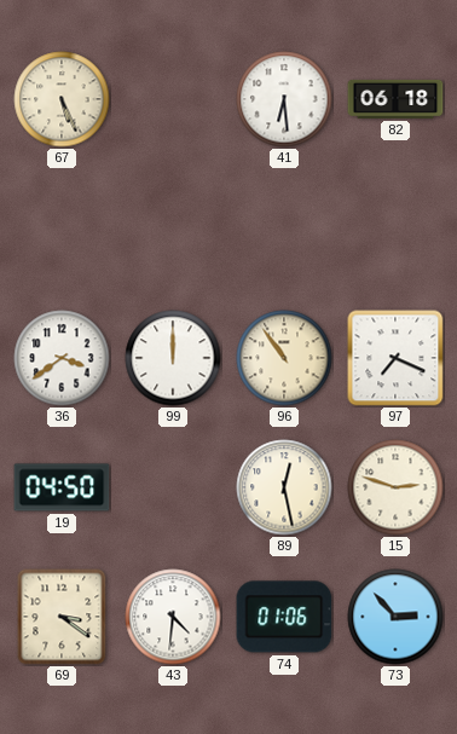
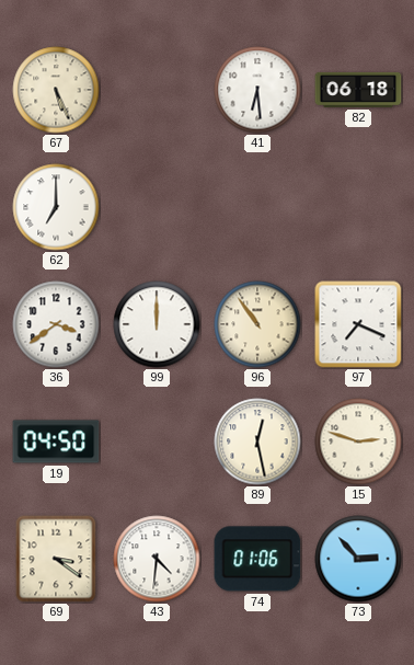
62: none -> 7:00
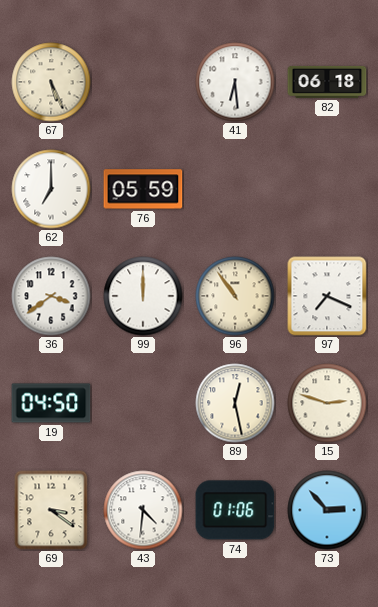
76: none -> 05:59
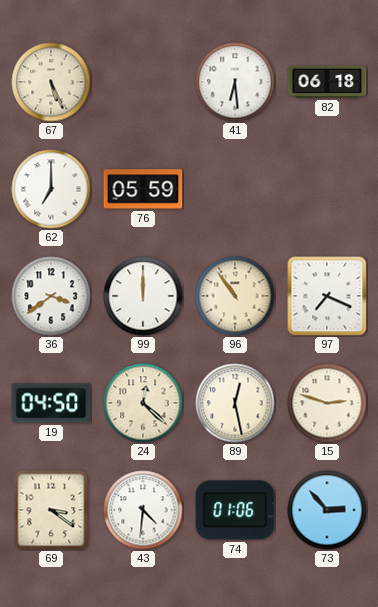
24: none -> 12:22
